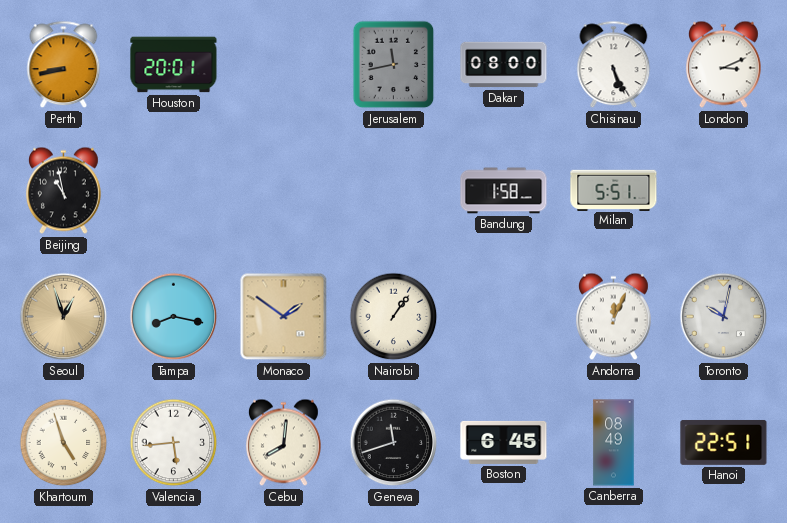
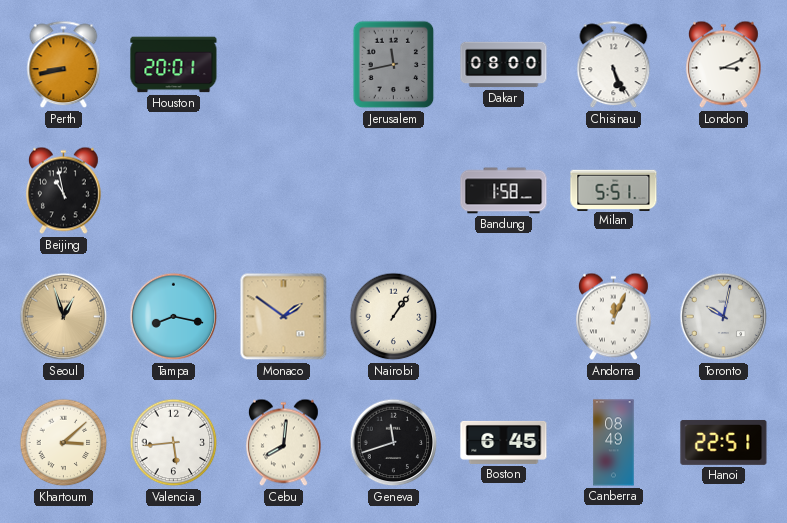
Khartoum: 4:57 -> 3:08
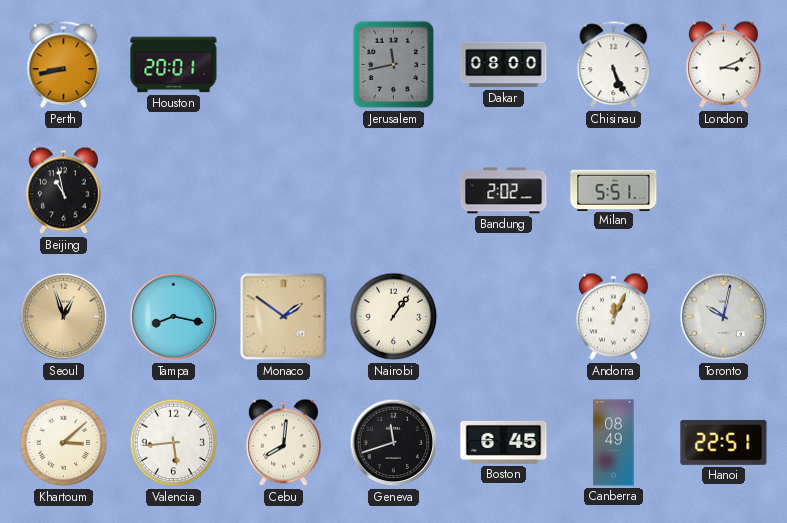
Bandung: 1:58 -> 2:02
